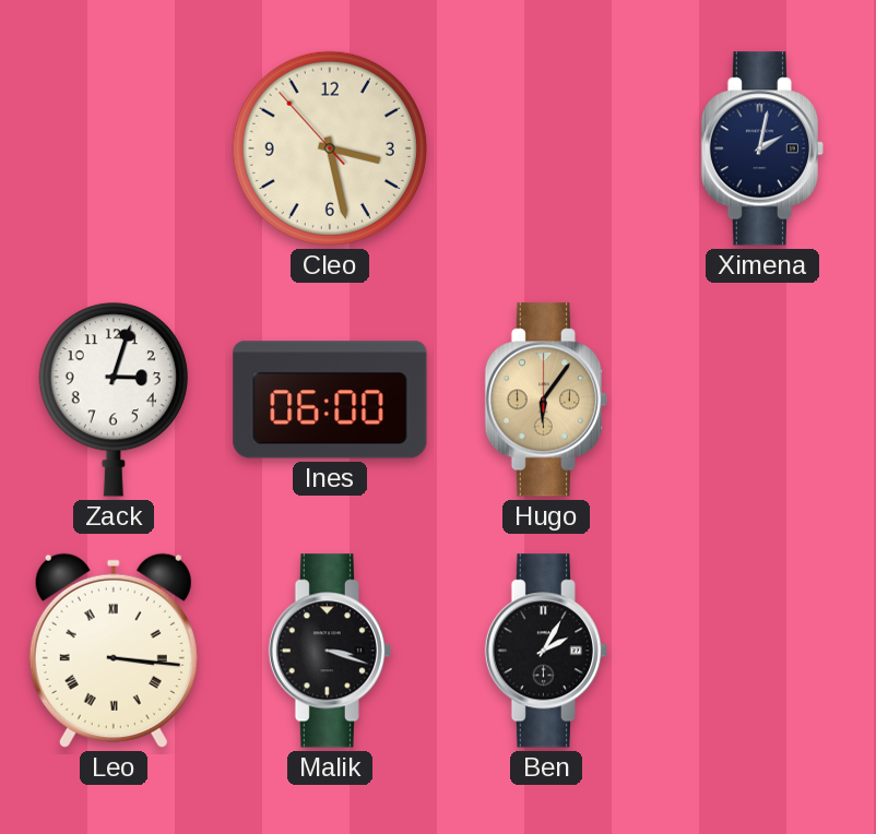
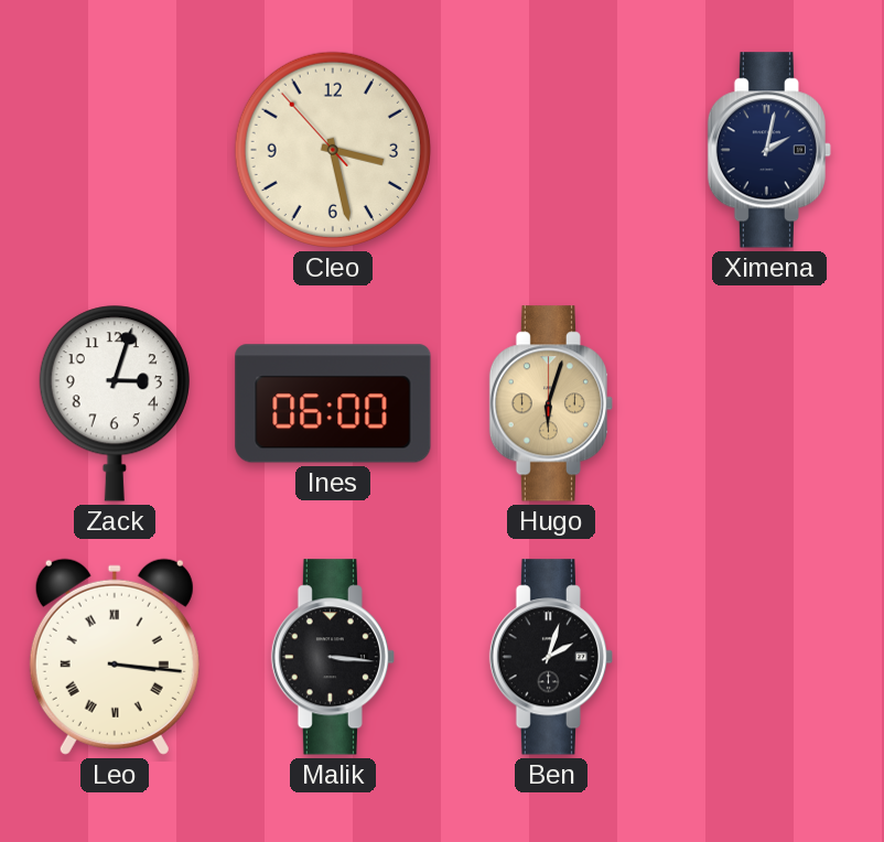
Hugo: 6:06 -> 6:03
Malik: 3:18 -> 3:16
Ben: 2:05 -> 2:03
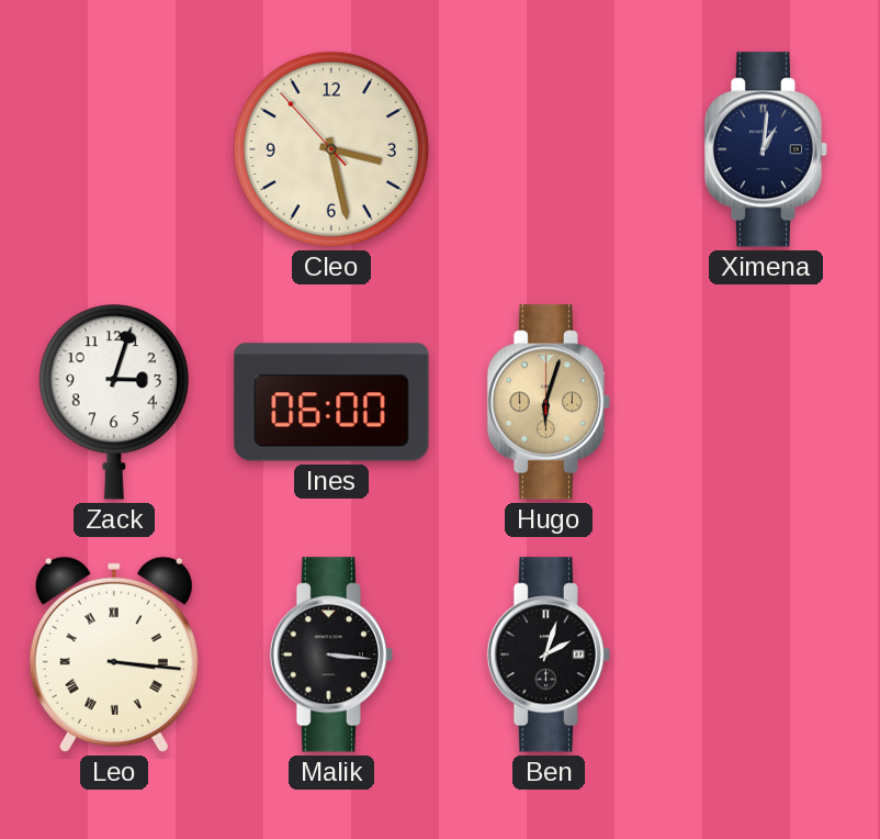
Ximena: 2:02 -> 1:01
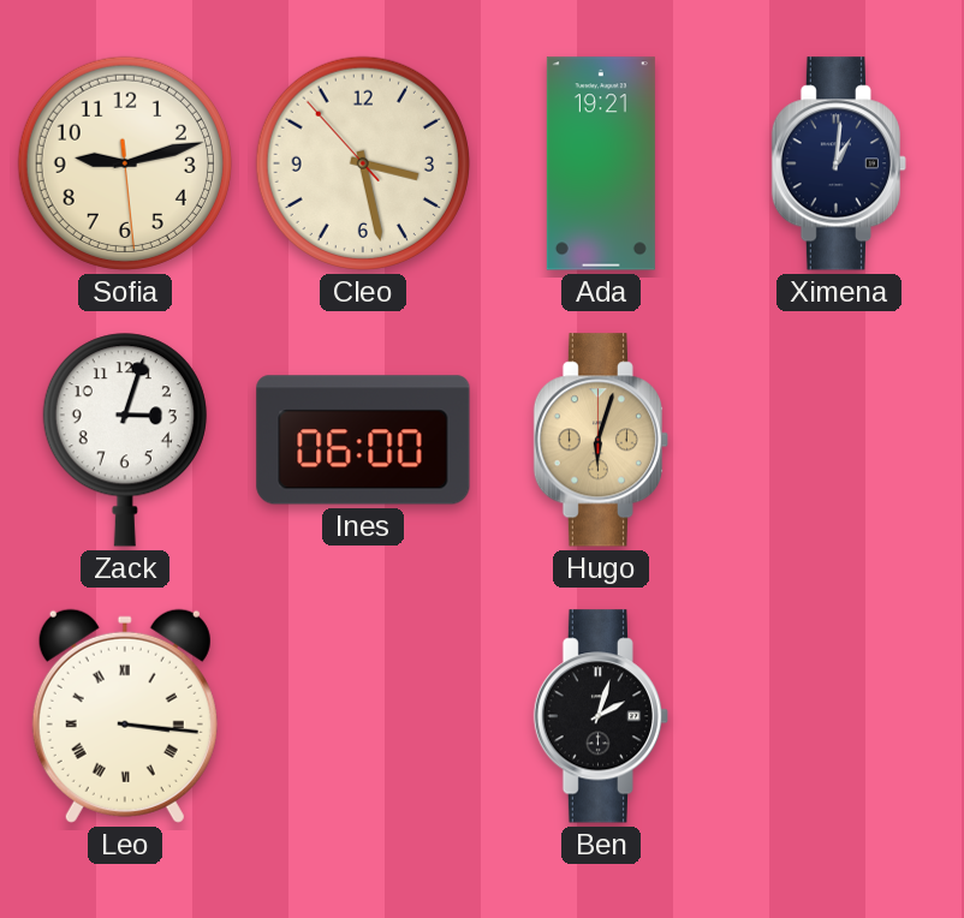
Sofia: none -> 9:12
Ada: none -> 19:21
Malik: 3:16 -> none
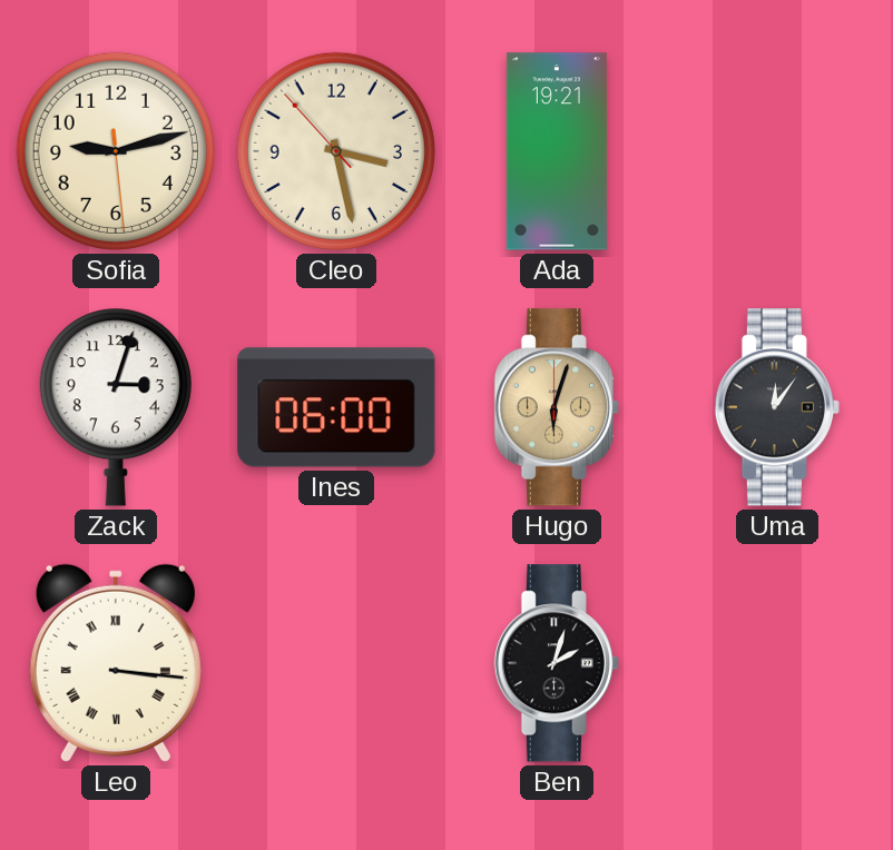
Ximena: 1:01 -> none
Uma: none -> 12:06
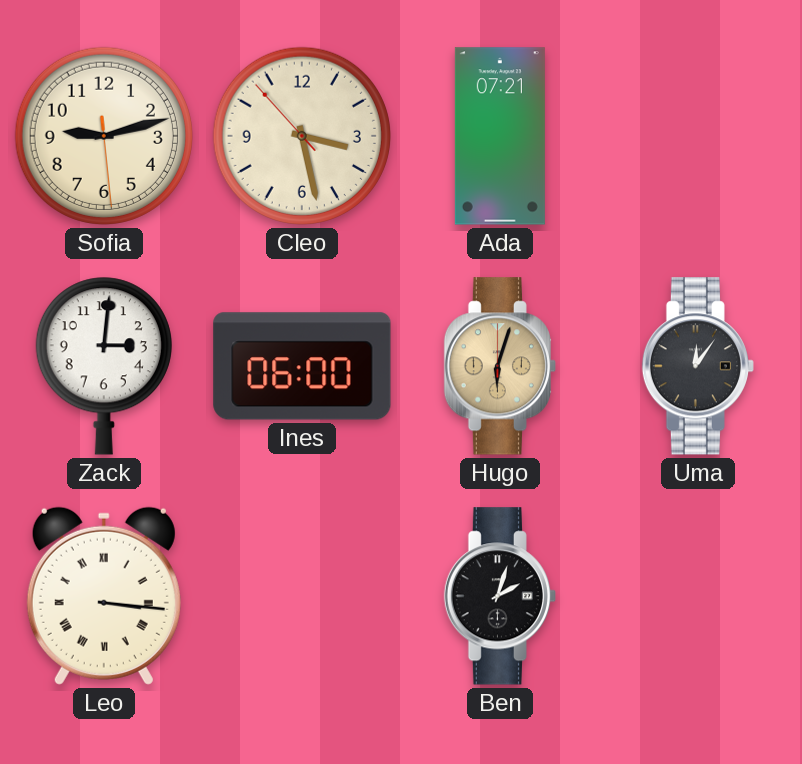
Ada: 19:21 -> 07:21
Zack: 3:03 -> 3:01
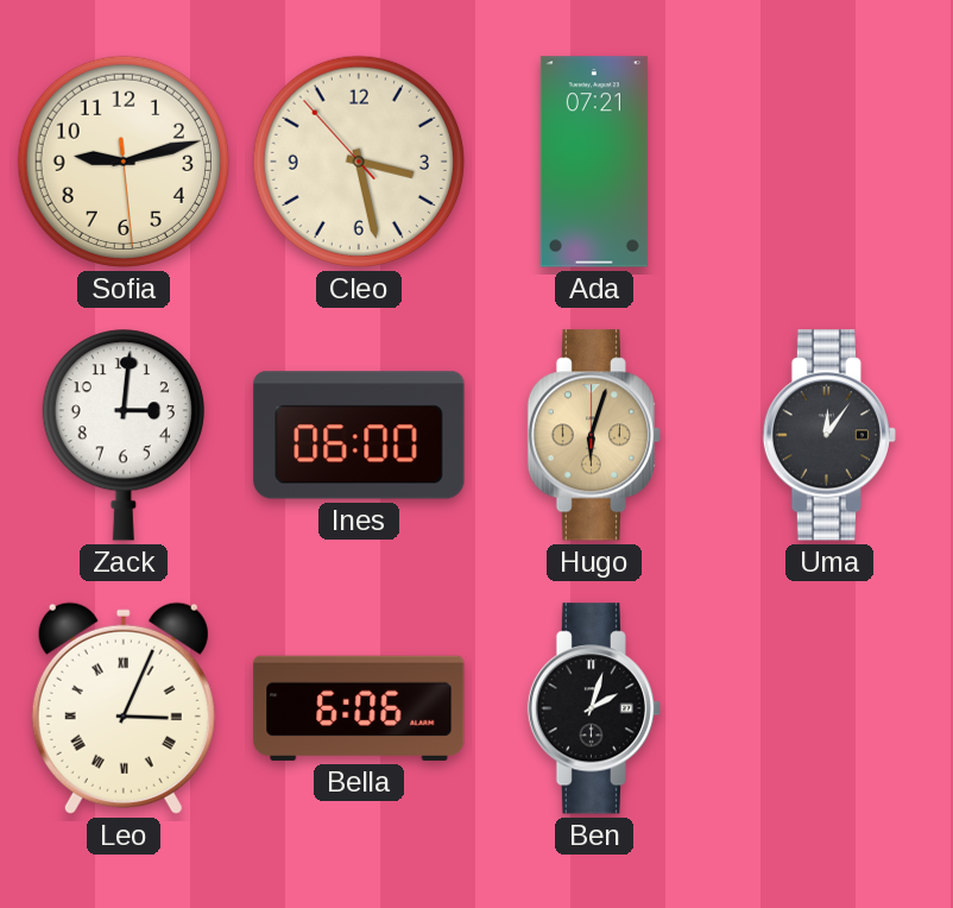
Leo: 3:16 -> 3:04
Bella: none -> 6:06
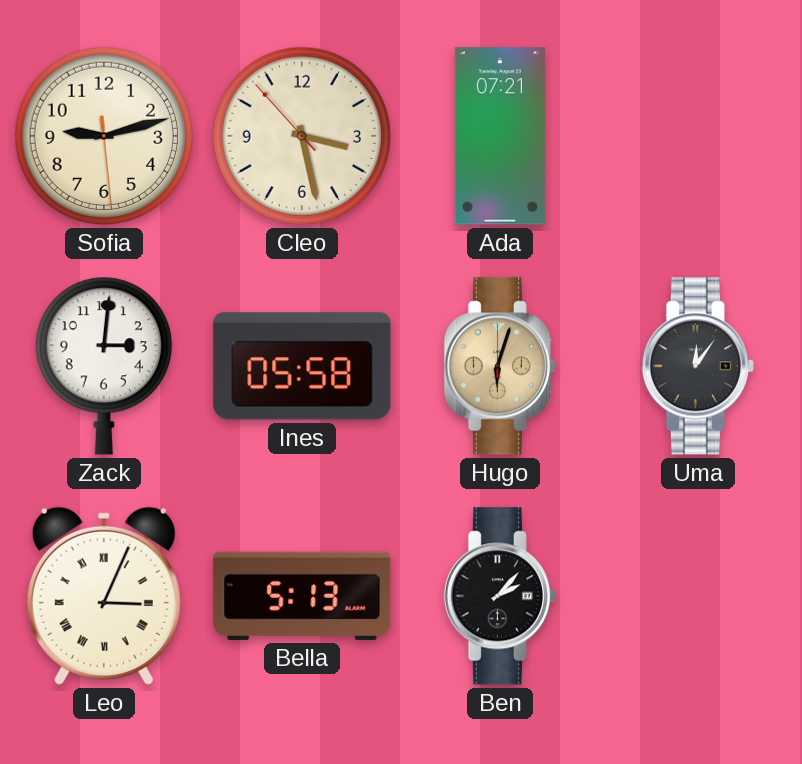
Ines: 06:00 -> 05:58
Bella: 6:06 -> 5:13
Ben: 2:03 -> 2:07
